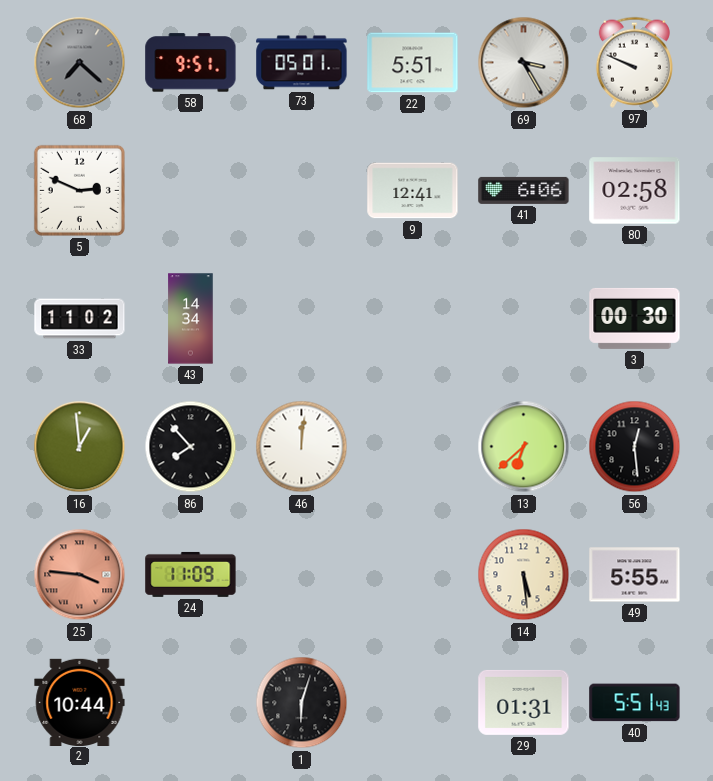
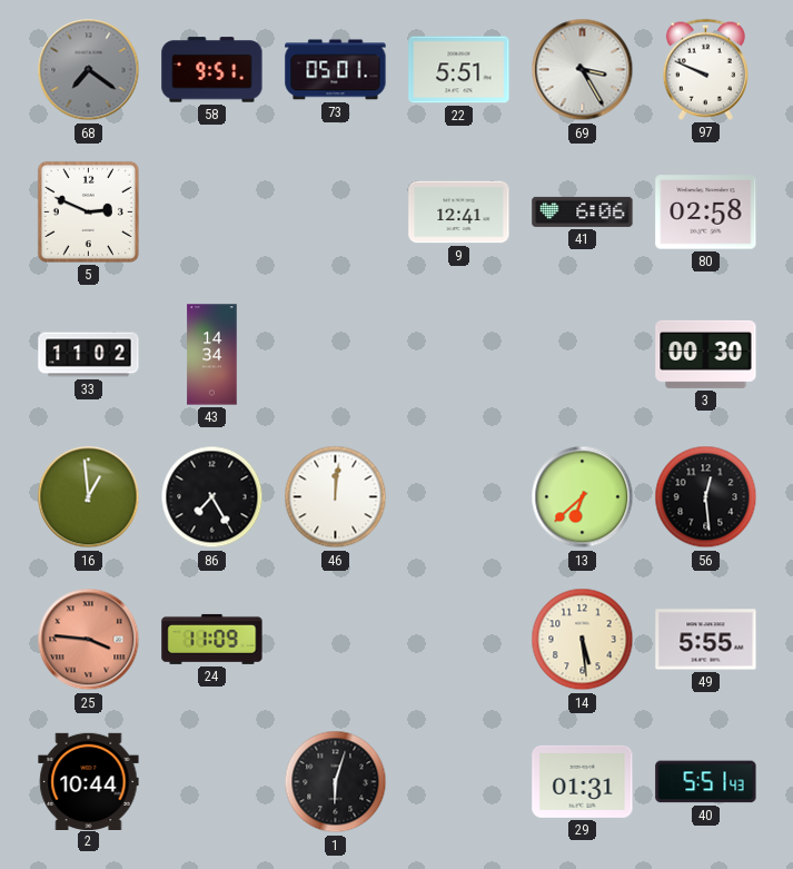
68: 7:22 -> 7:21
86: 7:53 -> 7:25
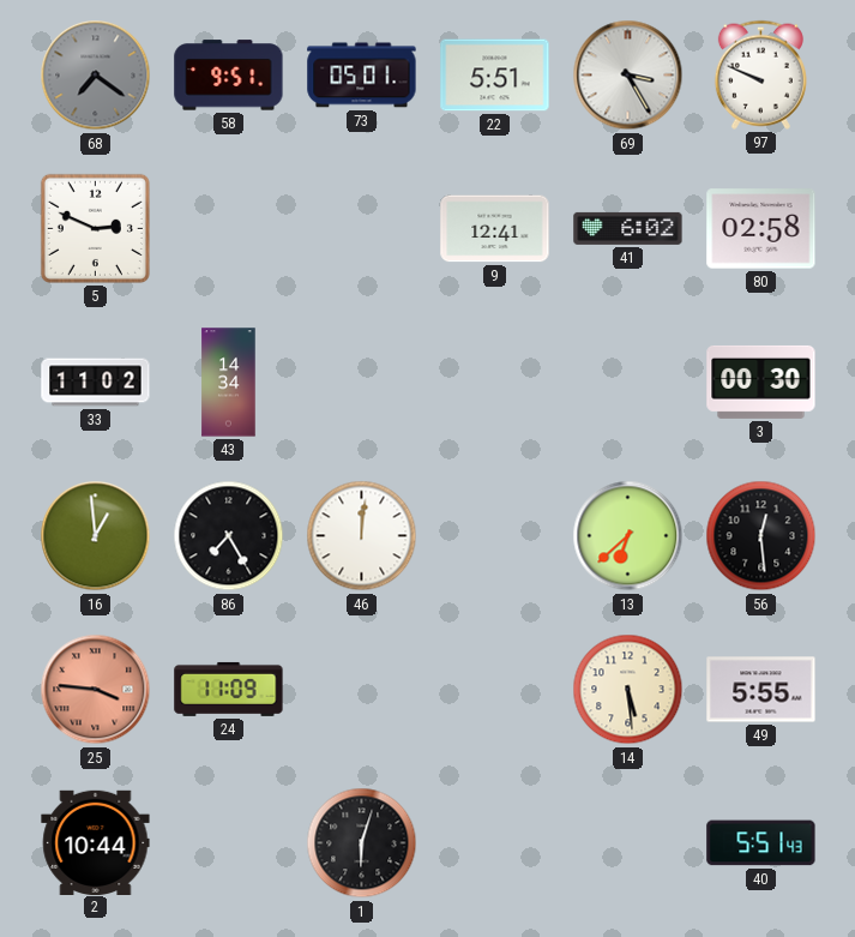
41: 6:06 -> 6:02
29: 01:31 -> none
